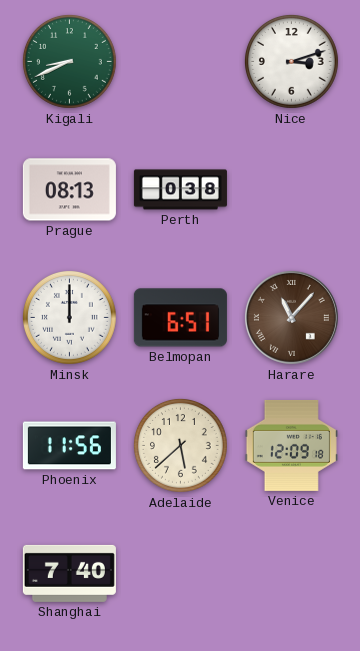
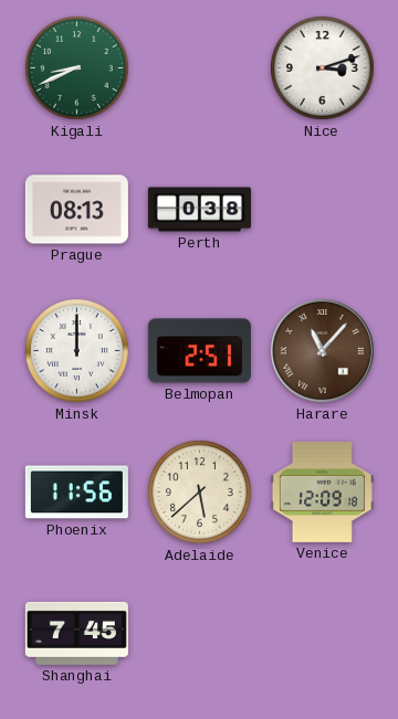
Belmopan: 6:51 -> 2:51
Shanghai: 7:40 -> 7:45
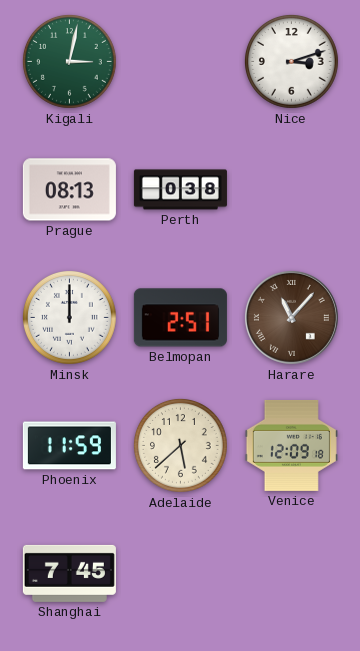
Kigali: 8:41 -> 3:02
Phoenix: 11:56 -> 11:59
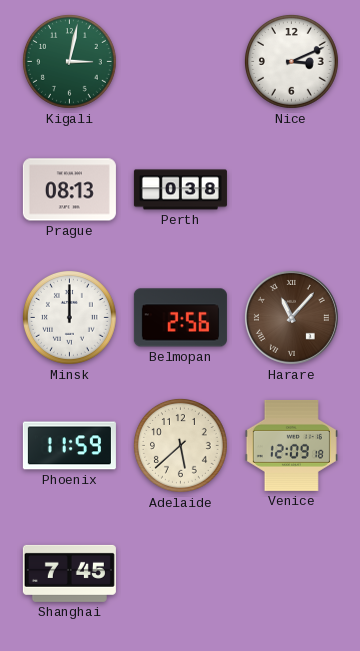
Nice: 3:12 -> 3:11
Belmopan: 2:51 -> 2:56
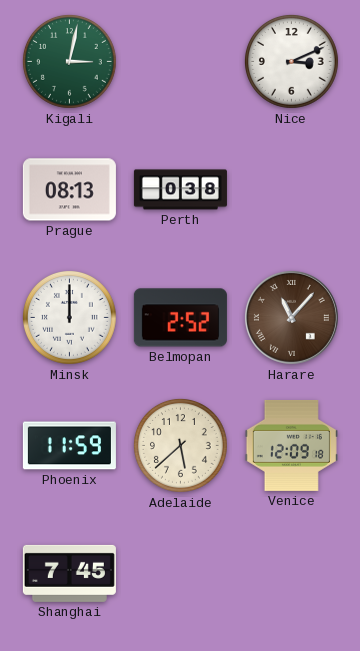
Belmopan: 2:56 -> 2:52
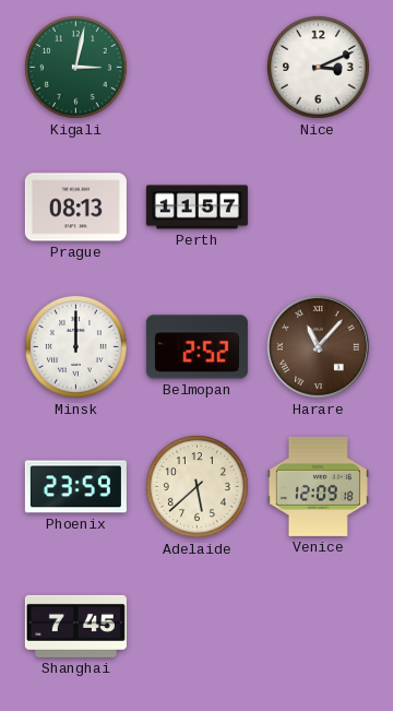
Perth: 0:38 -> 11:57
Phoenix: 11:59 -> 23:59
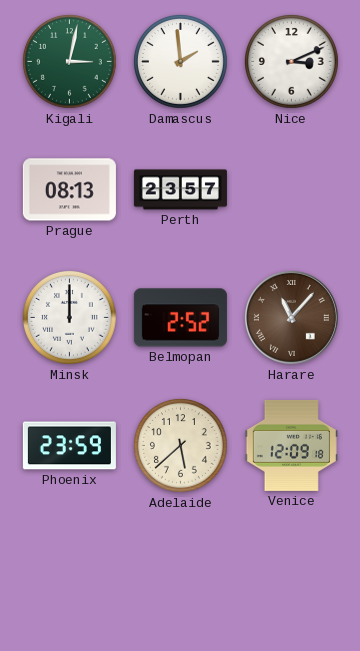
Damascus: none -> 1:59
Perth: 11:57 -> 23:57
Shanghai: 7:45 -> none
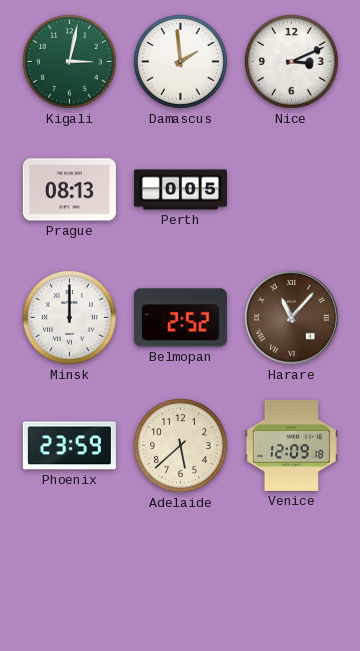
Perth: 23:57 -> 0:05
